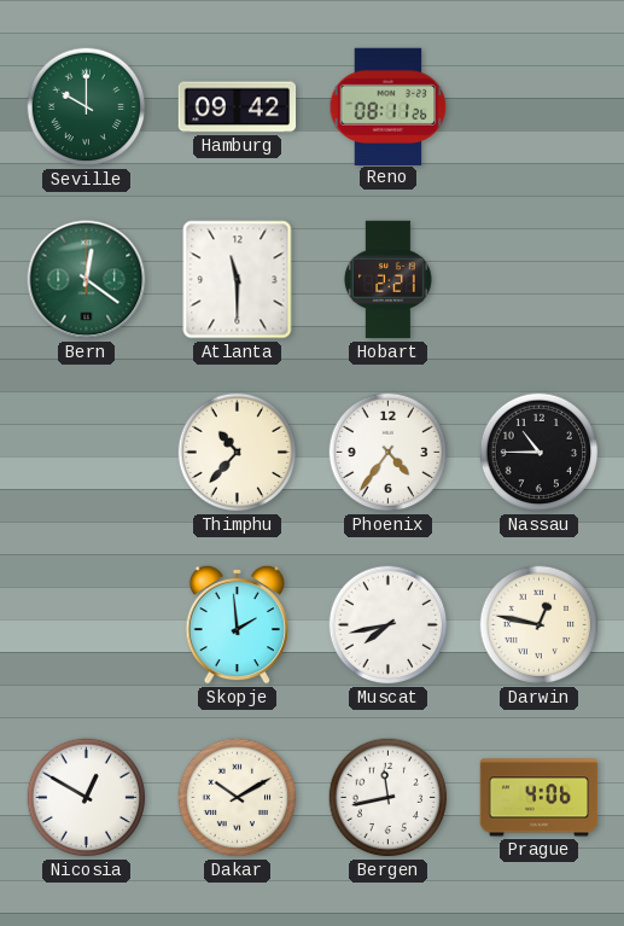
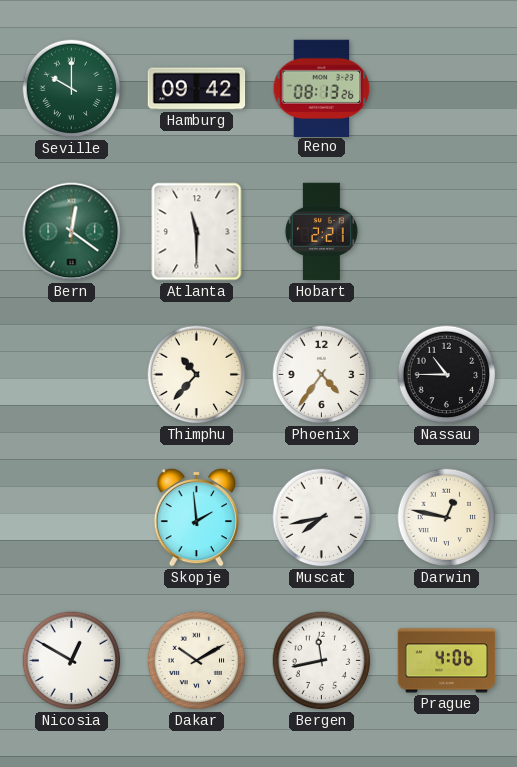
Reno: 08:11 -> 08:13
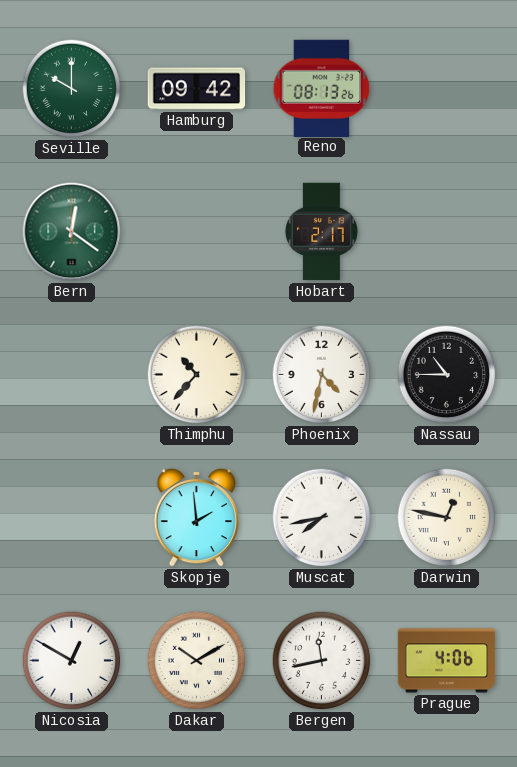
Atlanta: 11:30 -> none
Hobart: 2:21 -> 2:17
Phoenix: 4:36 -> 4:32
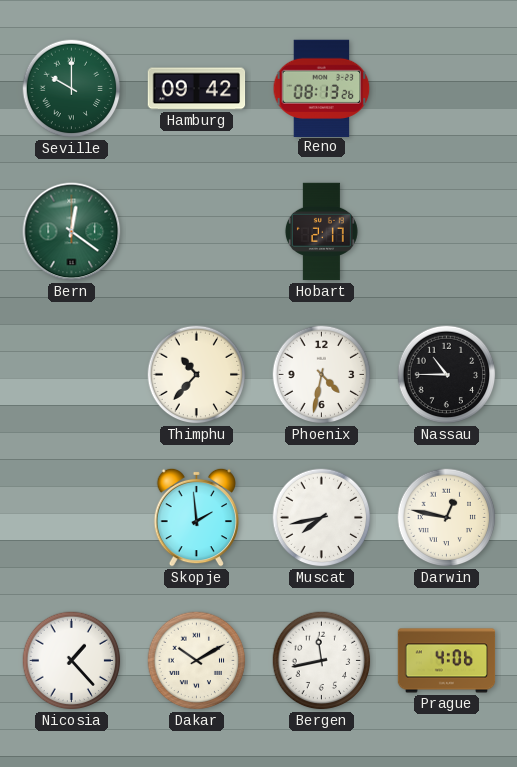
Nicosia: 12:50 -> 1:23
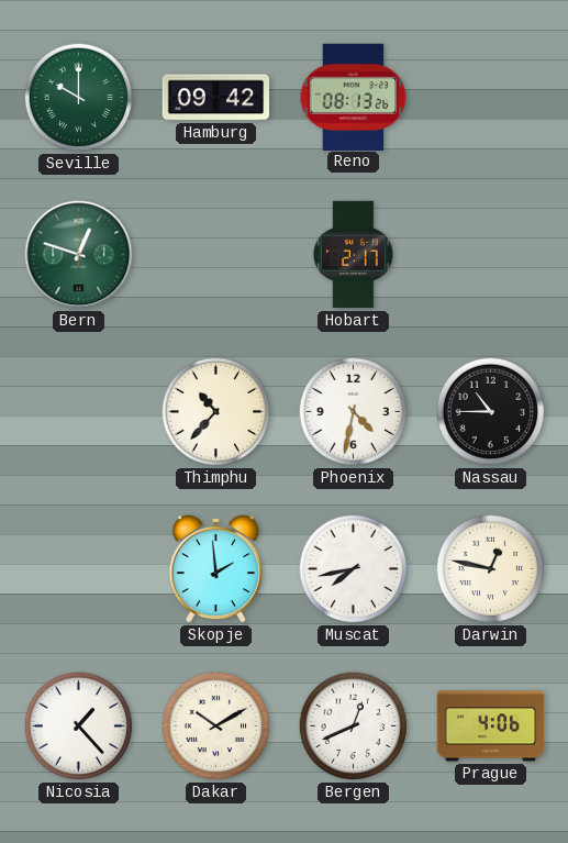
Bern: 12:21 -> 12:48
Bergen: 11:43 -> 12:41
